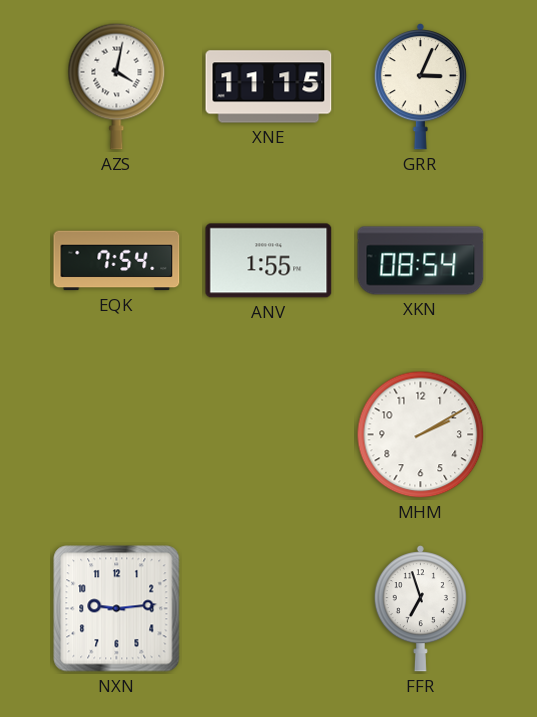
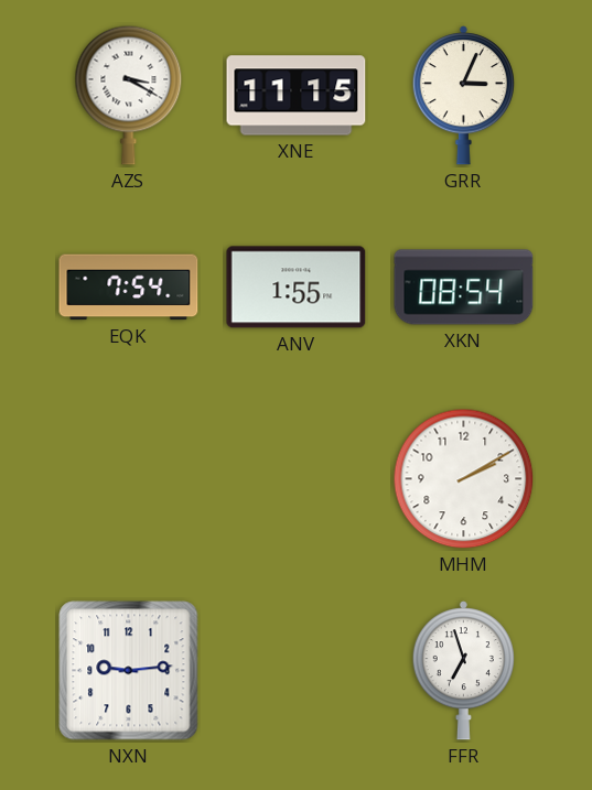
AZS: 4:02 -> 3:20
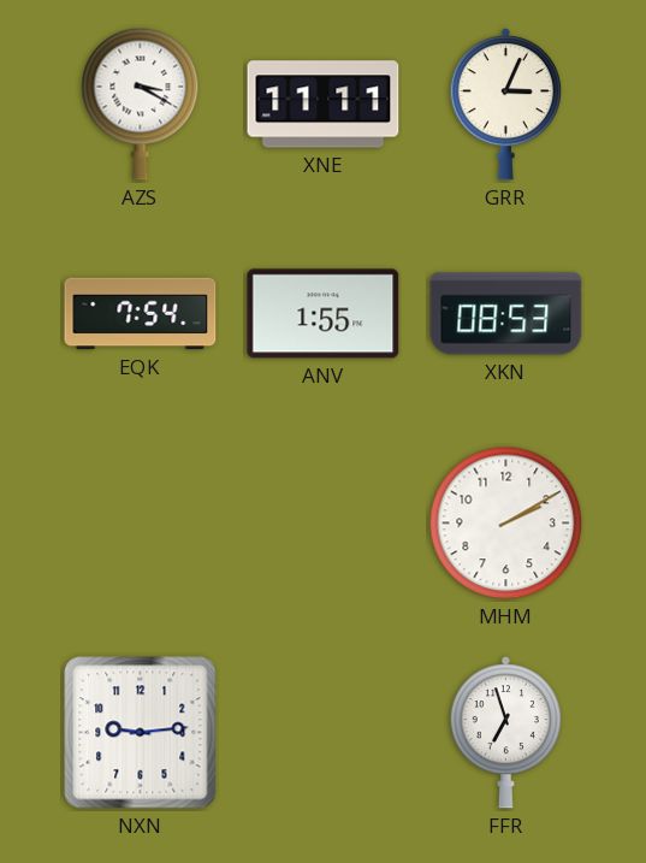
XNE: 11:15 -> 11:11
XKN: 08:54 -> 08:53
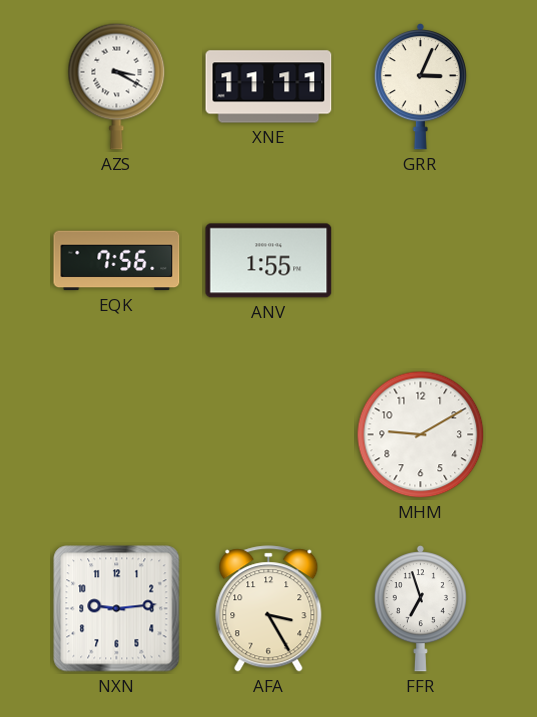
EQK: 7:54 -> 7:56
XKN: 08:53 -> none
MHM: 2:10 -> 9:10
AFA: none -> 3:25
